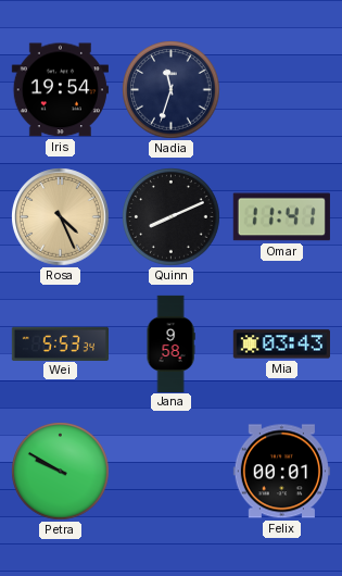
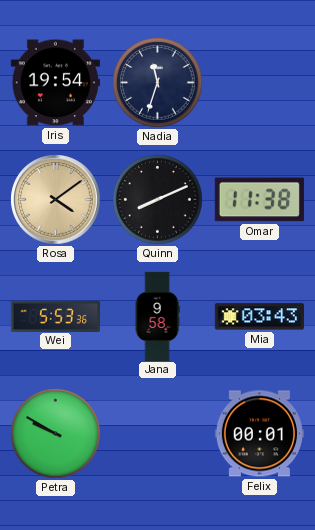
Rosa: 4:26 -> 4:09
Omar: 11:41 -> 11:38
Wei: 5:53:34 -> 5:53:36
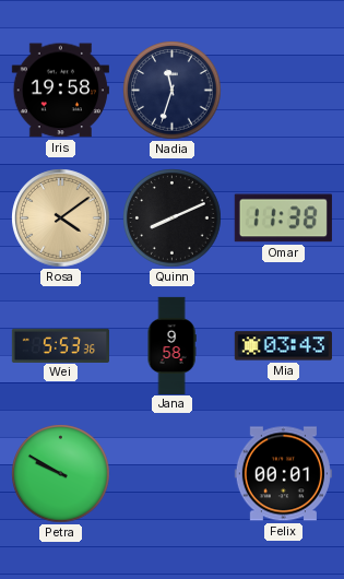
Iris: 19:54 -> 19:58
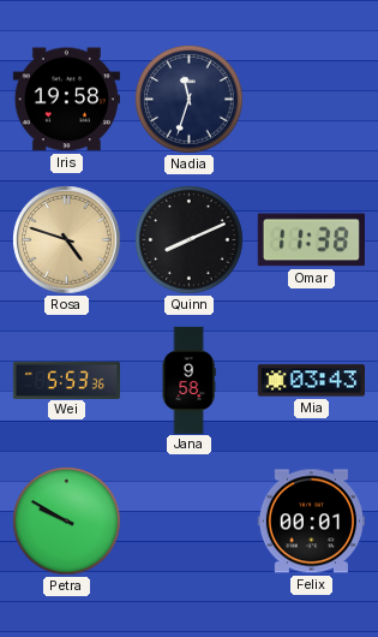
Rosa: 4:09 -> 4:48
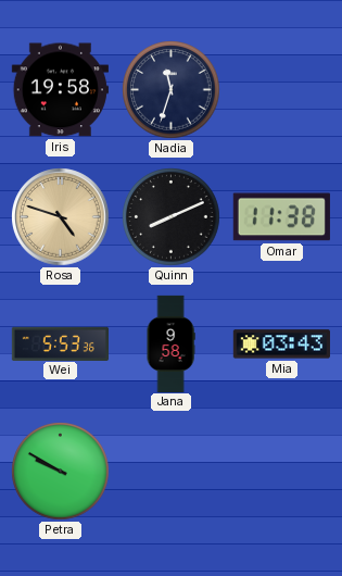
Felix: 00:01 -> none
